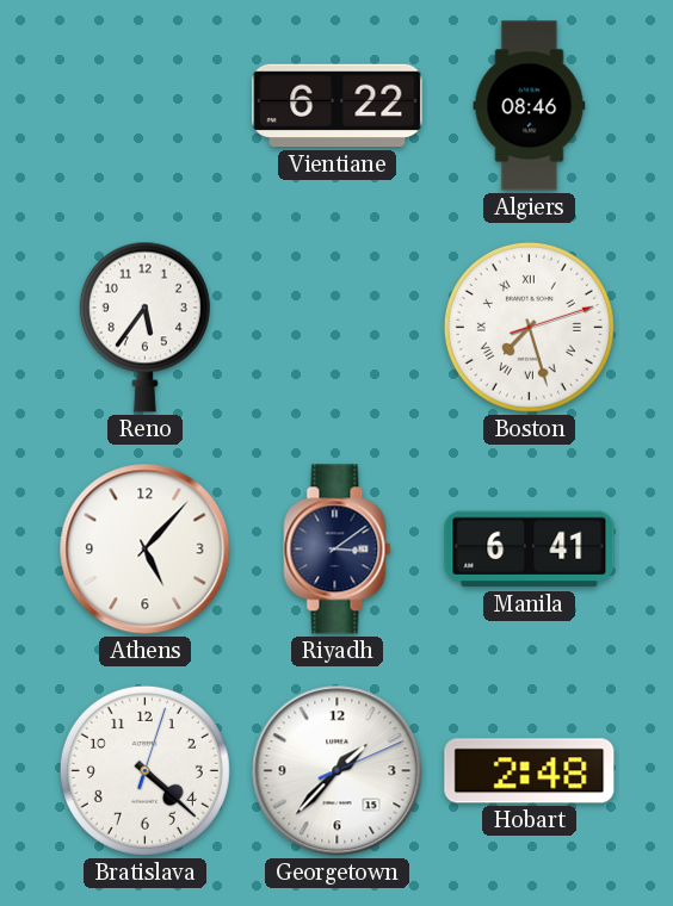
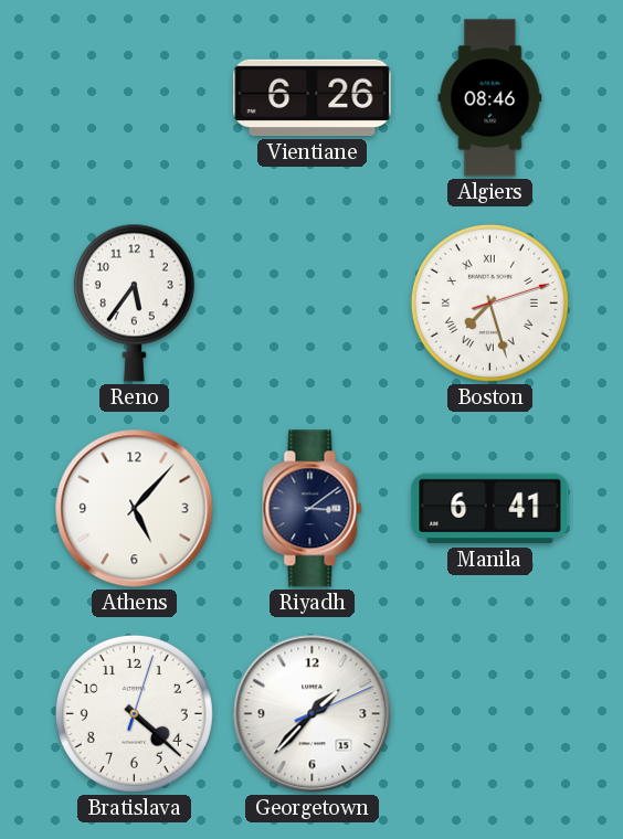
Vientiane: 6:22 -> 6:26
Hobart: 2:48 -> none
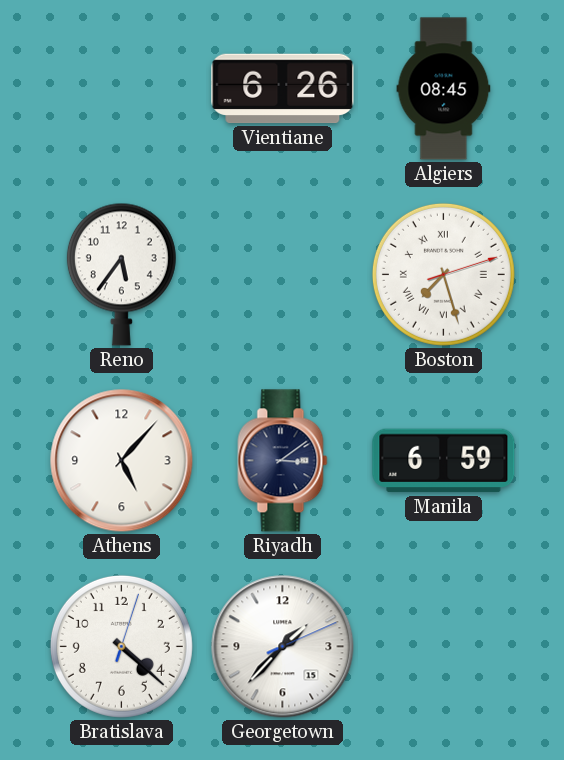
Algiers: 08:46 -> 08:45
Manila: 6:41 -> 6:59
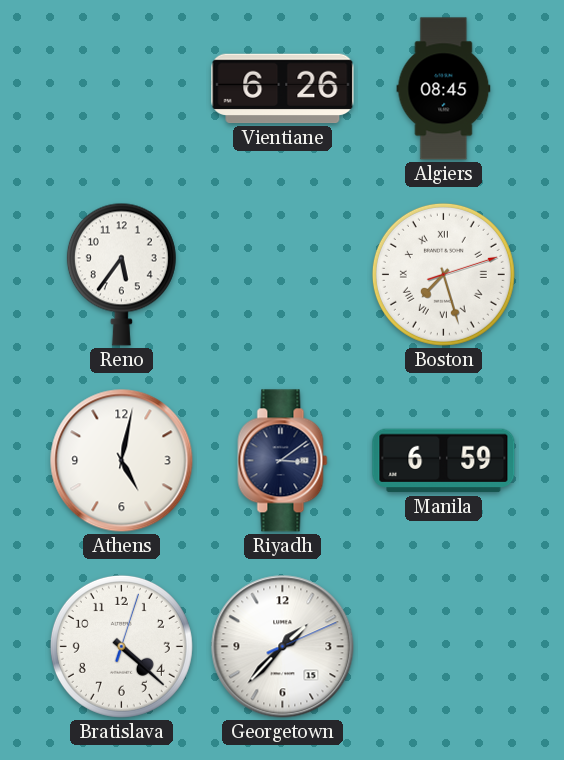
Athens: 5:07 -> 5:02
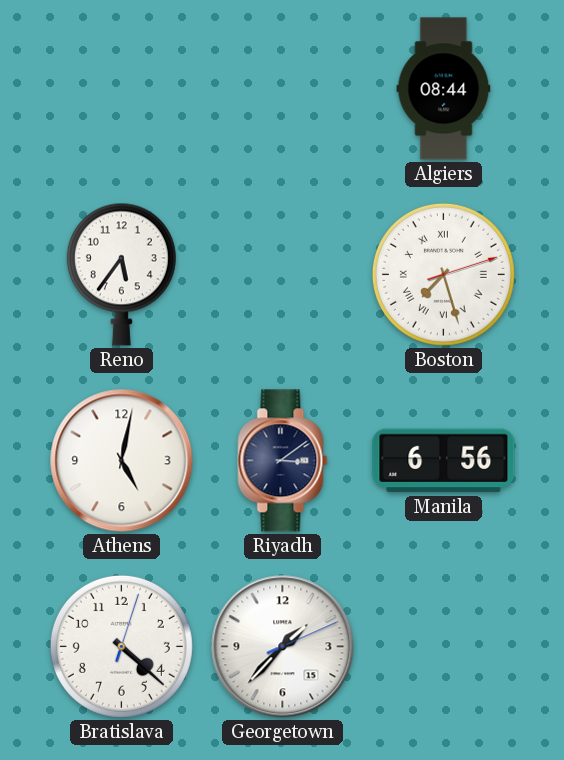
Vientiane: 6:26 -> none
Algiers: 08:45 -> 08:44
Manila: 6:59 -> 6:56
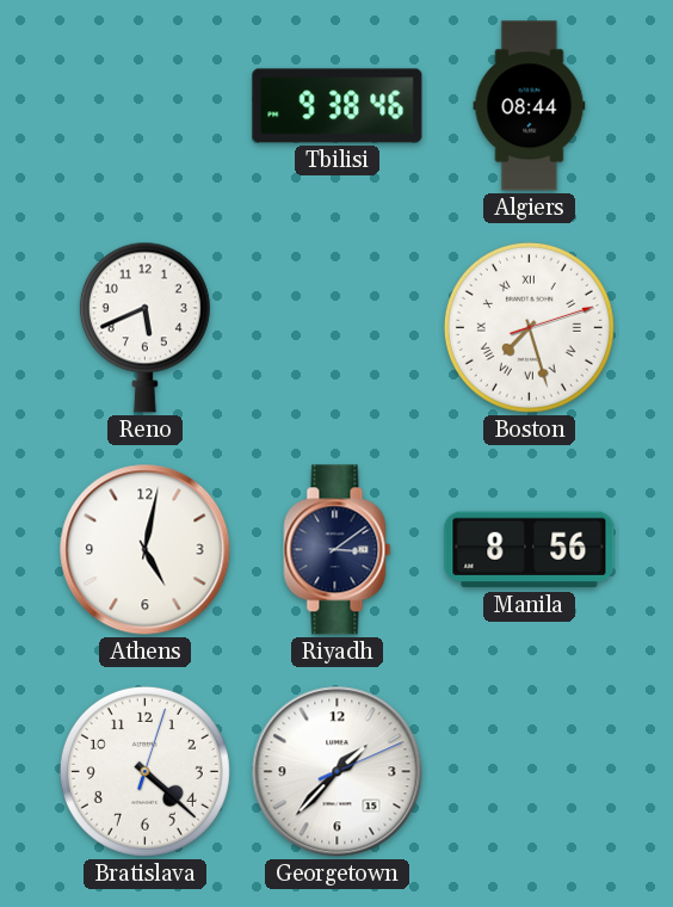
Tbilisi: none -> 9:38
Reno: 5:36 -> 5:41
Manila: 6:56 -> 8:56
